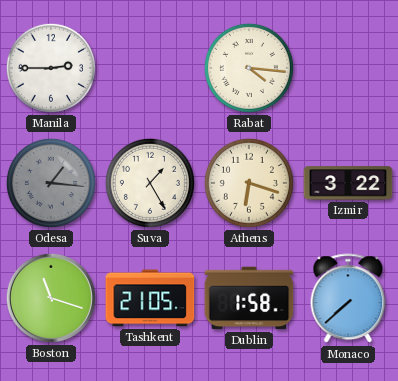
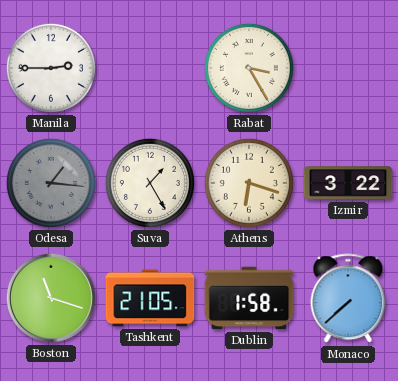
Rabat: 4:16 -> 3:25
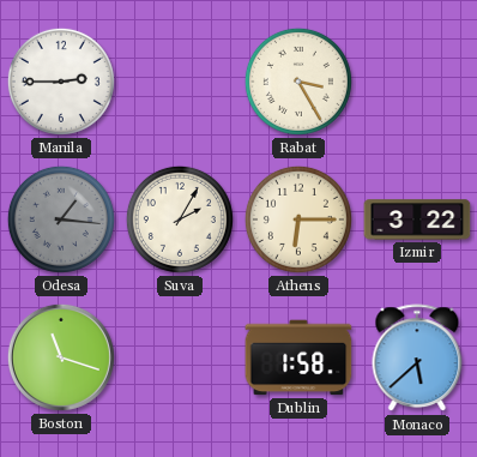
Suva: 1:25 -> 2:05
Athens: 6:18 -> 6:15
Tashkent: 21:05 -> none
Monaco: 7:38 -> 5:38
